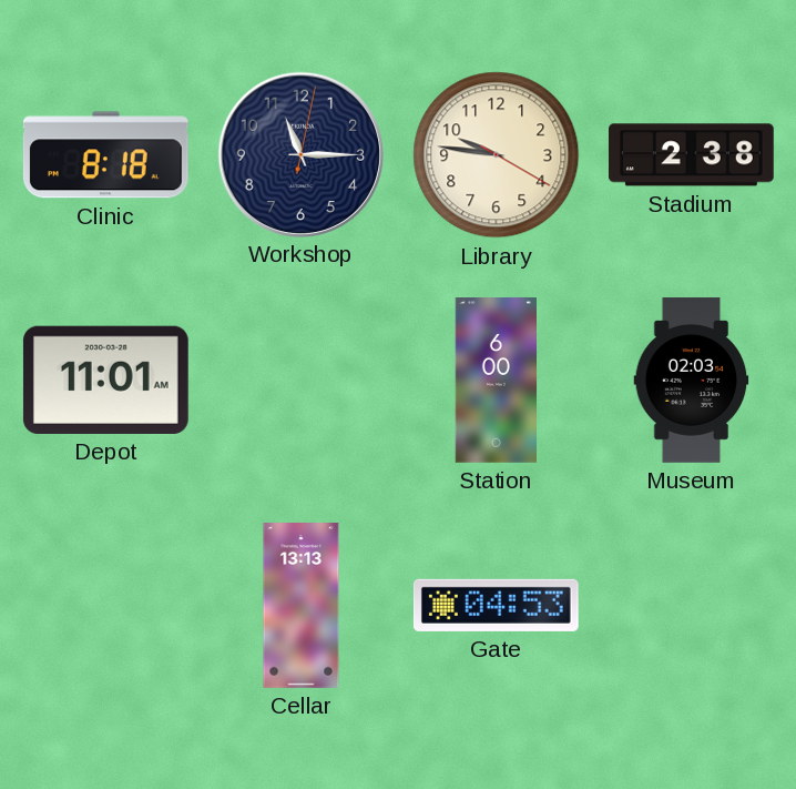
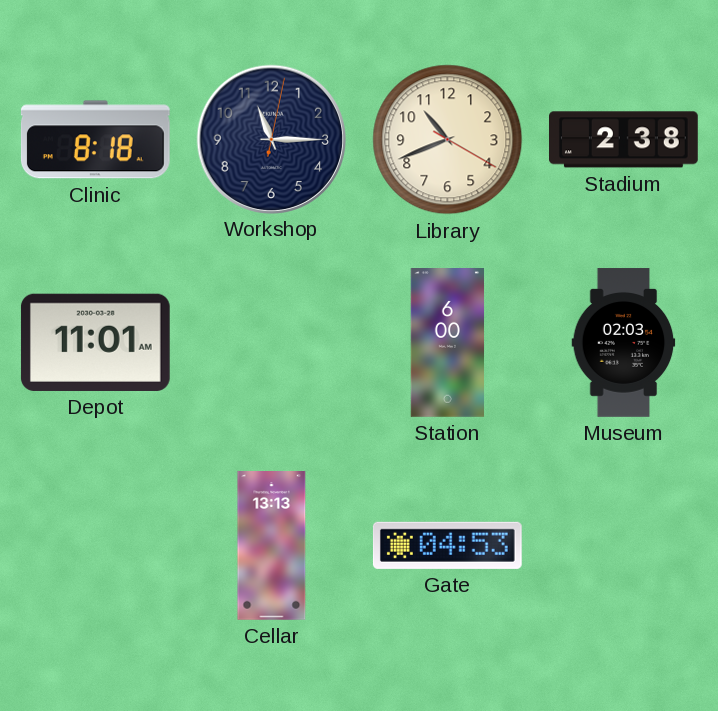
Library: 9:46 -> 10:41
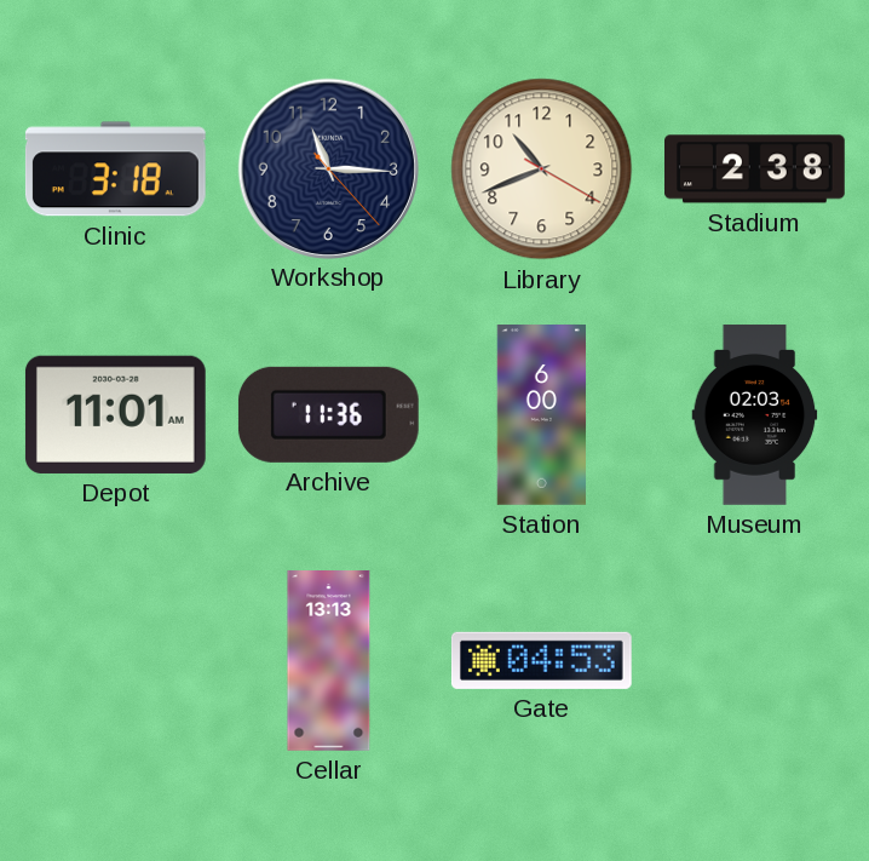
Clinic: 8:18 -> 3:18
Workshop: 11:15:02 -> 11:15:23
Archive: none -> 11:36
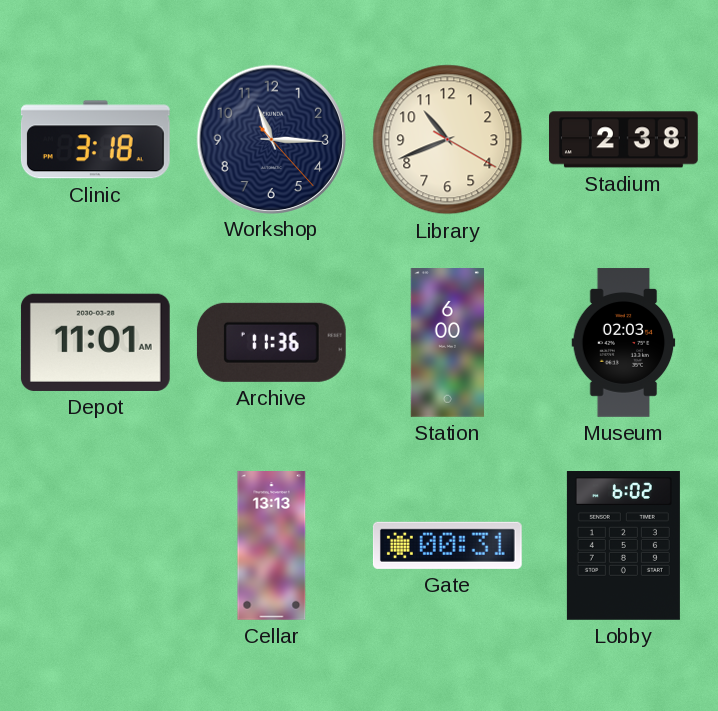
Gate: 04:53 -> 00:31
Lobby: none -> 6:02
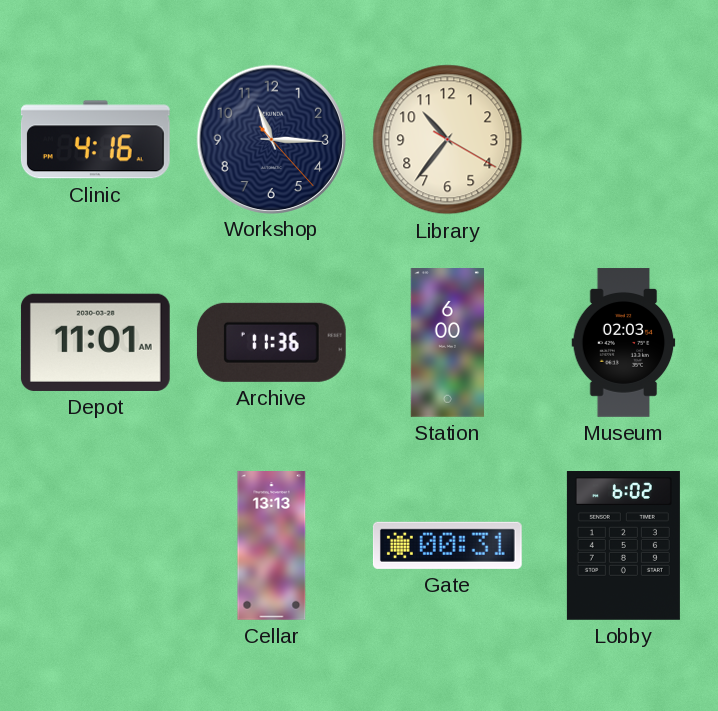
Clinic: 3:18 -> 4:16
Library: 10:41 -> 10:36
Stadium: 2:38 -> none
